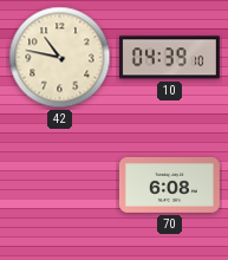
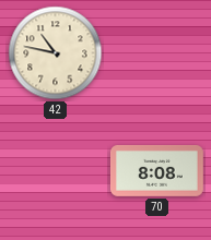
10: 04:39 -> none
70: 6:08 -> 8:08
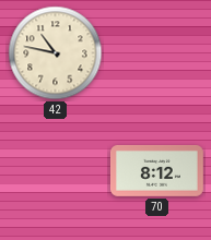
70: 8:08 -> 8:12
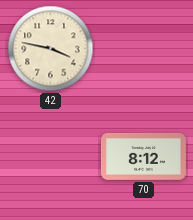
42: 10:47 -> 3:47
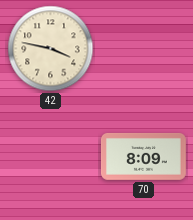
70: 8:12 -> 8:09
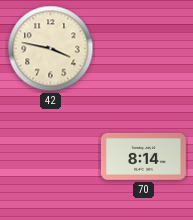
70: 8:09 -> 8:14
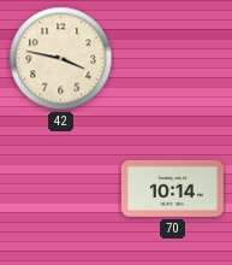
70: 8:14 -> 10:14
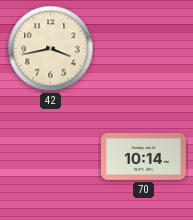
42: 3:47 -> 3:43
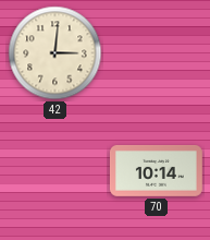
42: 3:43 -> 3:01
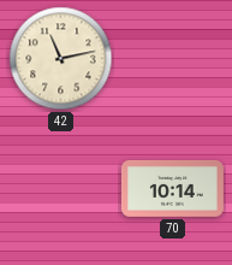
42: 3:01 -> 11:13
